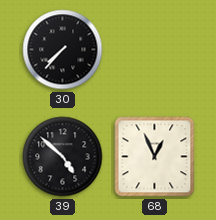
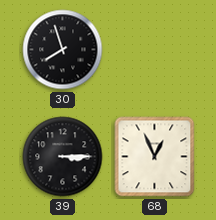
30: 7:37 -> 7:57
39: 4:52 -> 3:15
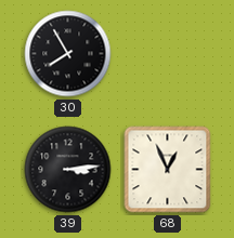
30: 7:57 -> 7:55
39: 3:15 -> 3:14
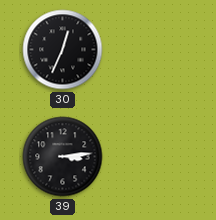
30: 7:55 -> 12:34
68: 12:56 -> none
